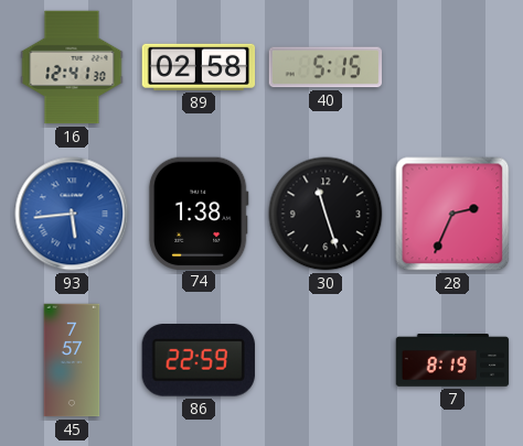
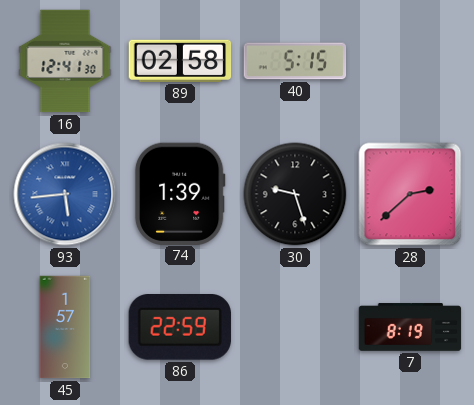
74: 1:38 -> 1:39
30: 11:27 -> 9:27
28: 2:34 -> 2:38
45: 7:57 -> 1:57
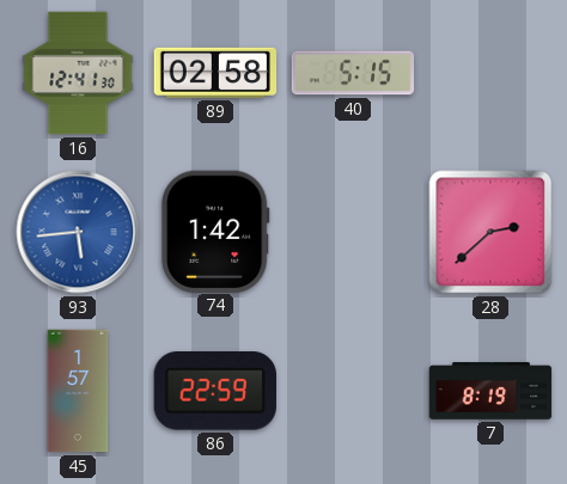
74: 1:39 -> 1:42
30: 9:27 -> none
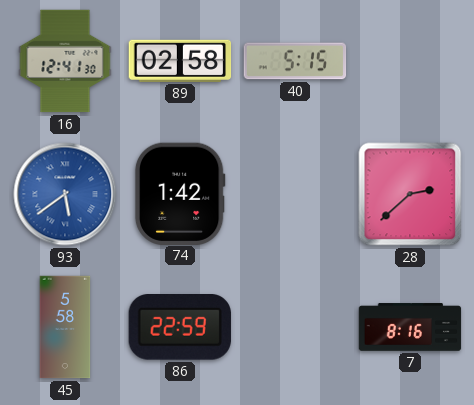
93: 5:44 -> 5:39
45: 1:57 -> 5:58
7: 8:19 -> 8:16
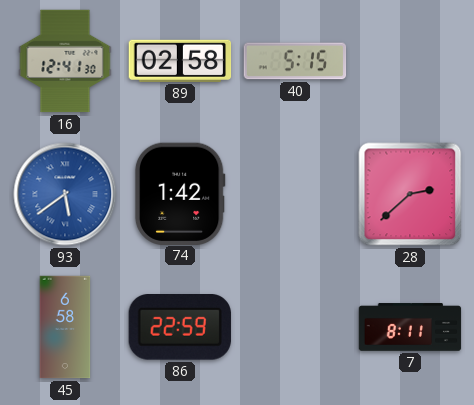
45: 5:58 -> 6:58
7: 8:16 -> 8:11
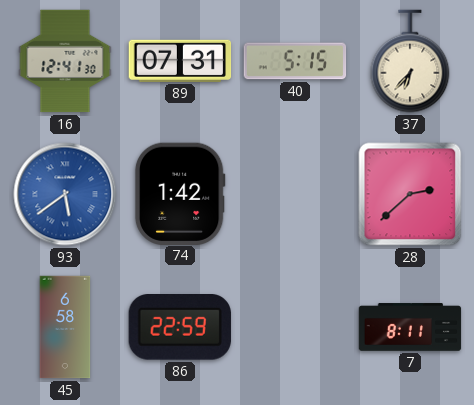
89: 02:58 -> 07:31
37: none -> 6:37
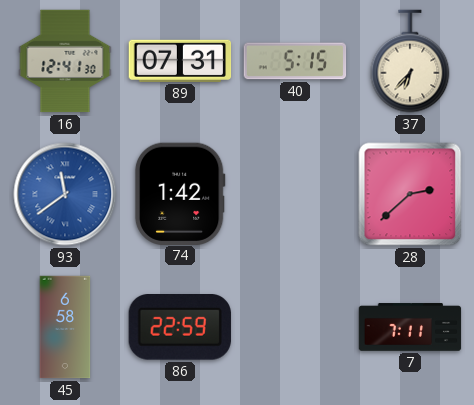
93: 5:39 -> 11:39
7: 8:11 -> 7:11
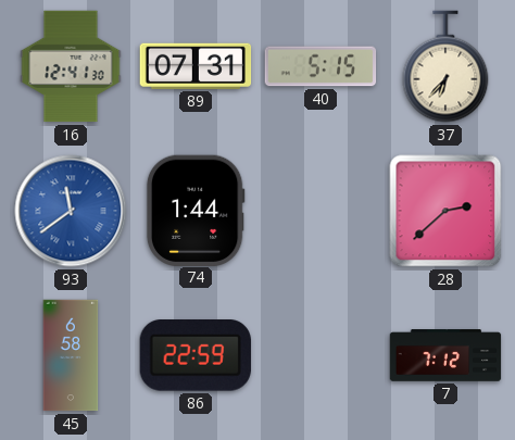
74: 1:42 -> 1:44
7: 7:11 -> 7:12
